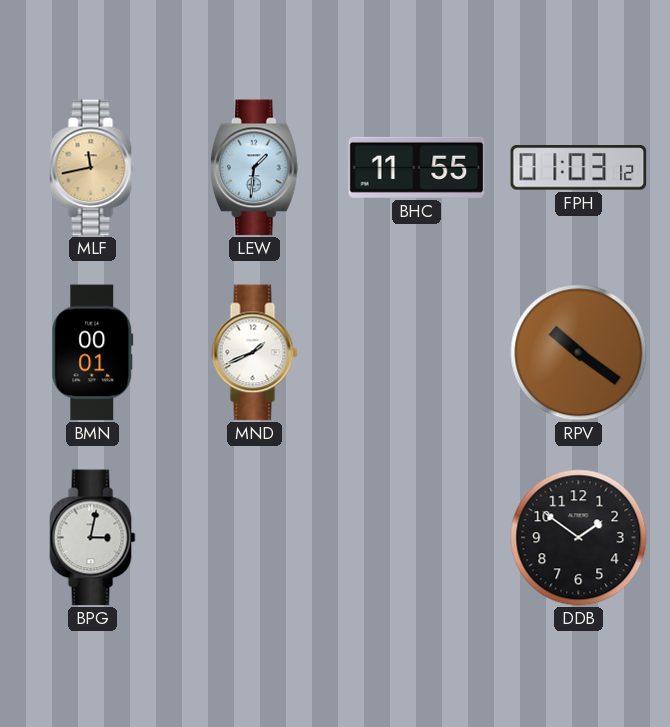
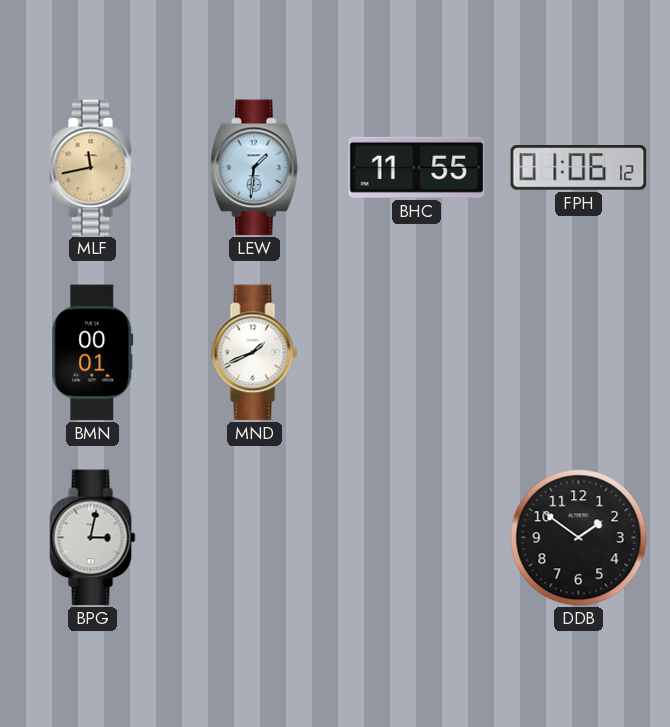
FPH: 01:03 -> 01:06
RPV: 10:21 -> none
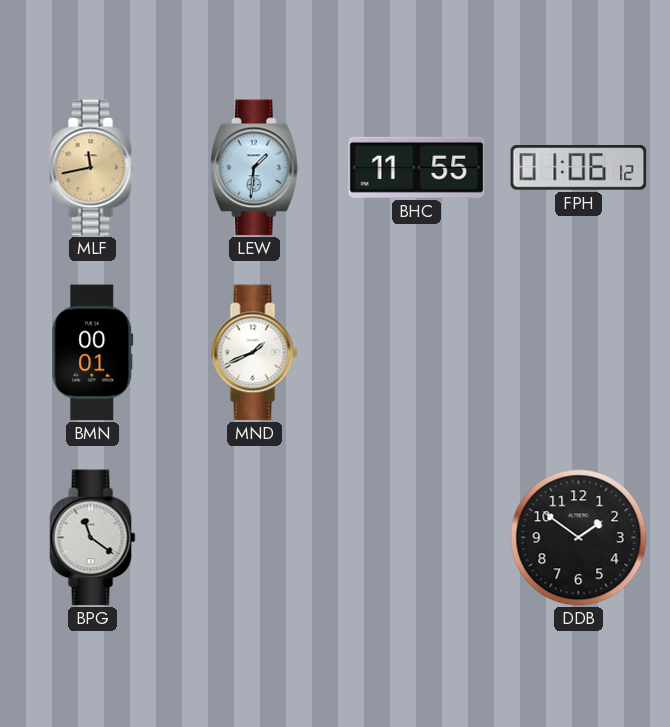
BPG: 3:02 -> 11:21
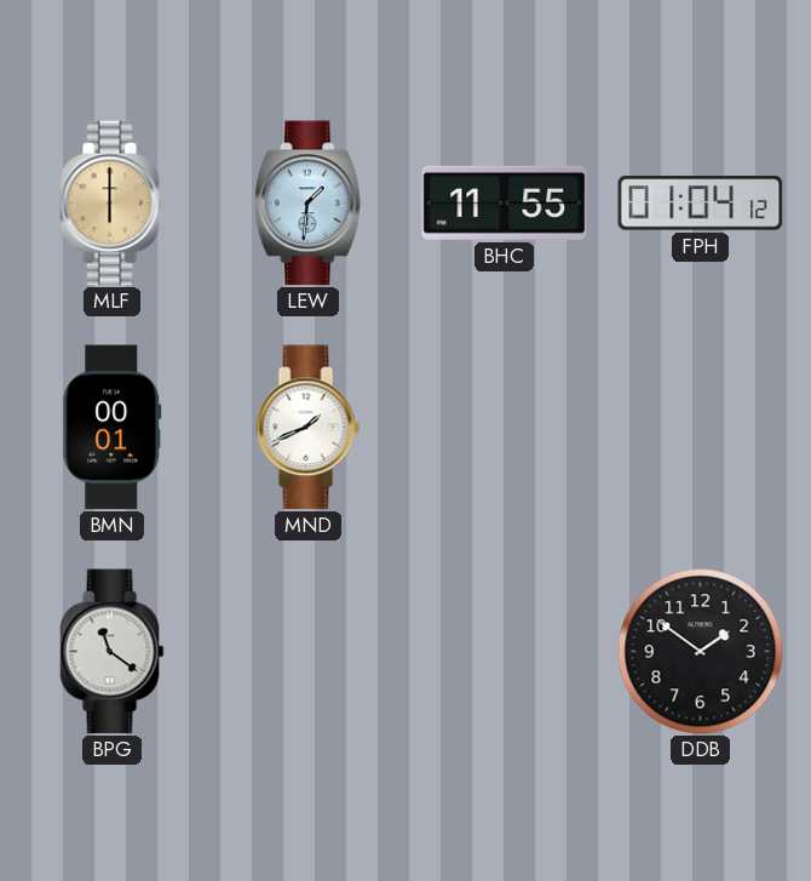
MLF: 11:43 -> 6:00
FPH: 01:06 -> 01:04
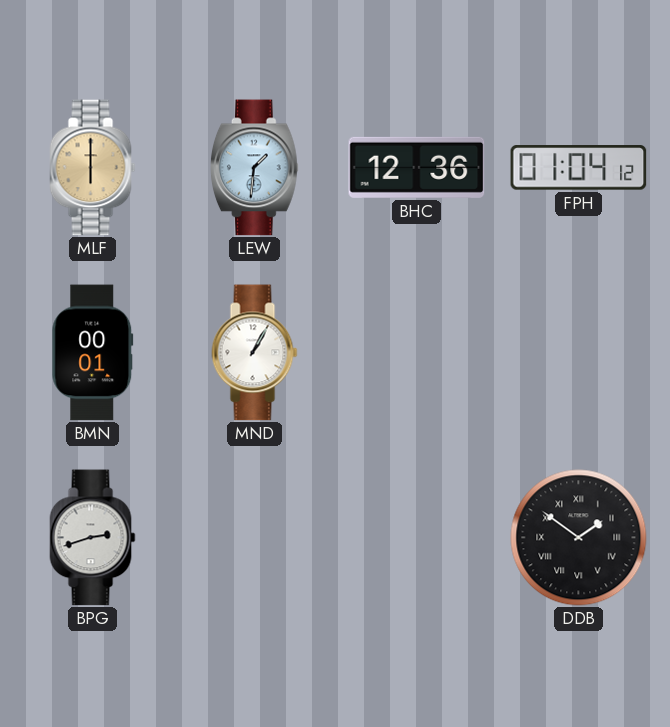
BHC: 11:55 -> 12:36
MND: 1:41 -> 1:05
BPG: 11:21 -> 2:42
DDB numerals: Arabic -> Roman
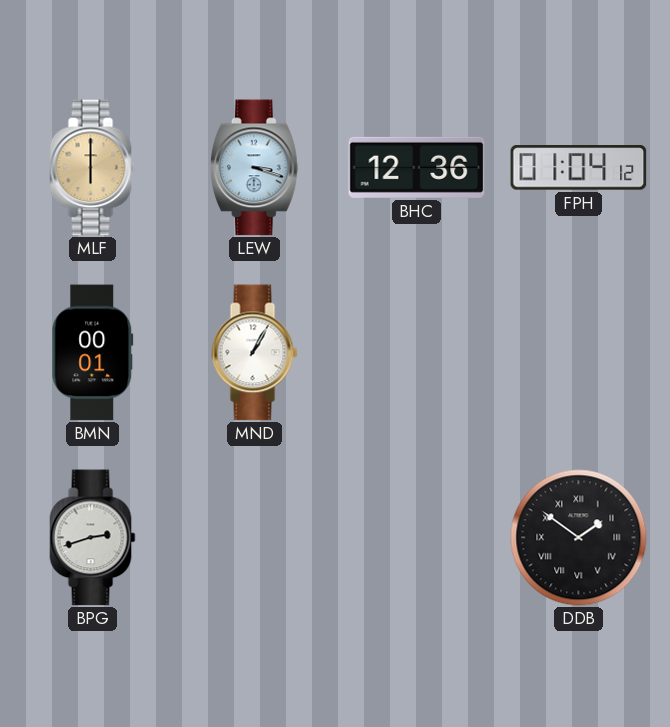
LEW: 1:31 -> 3:18
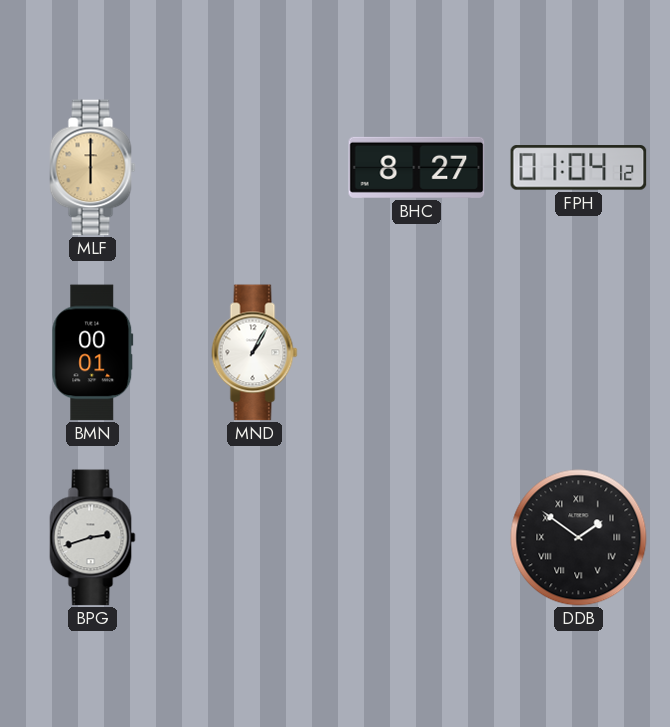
LEW: 3:18 -> none
BHC: 12:36 -> 8:27
